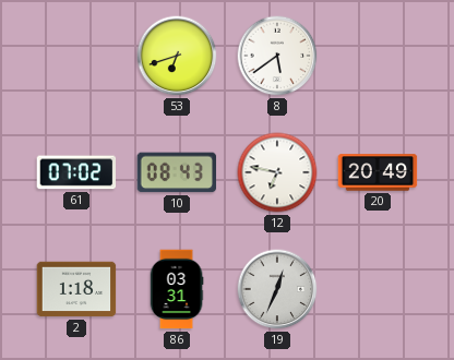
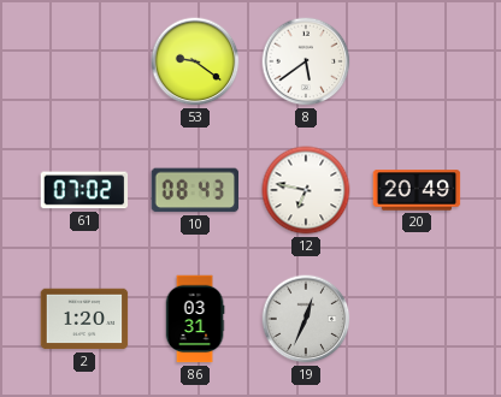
53: 6:42 -> 9:21
2: 1:18 -> 1:20
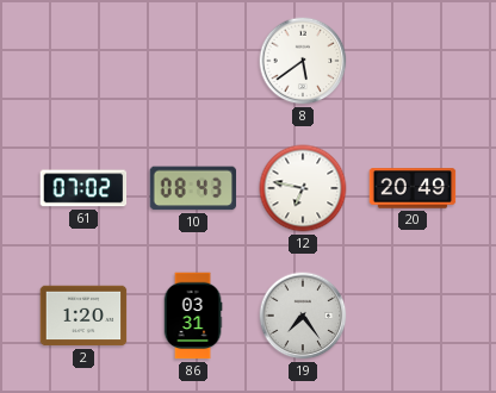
53: 9:21 -> none
19: 12:34 -> 7:24
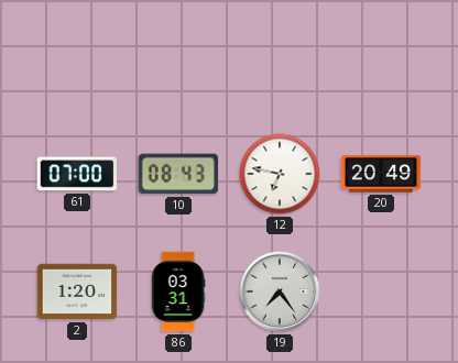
8: 5:39 -> none
61: 07:02 -> 07:00
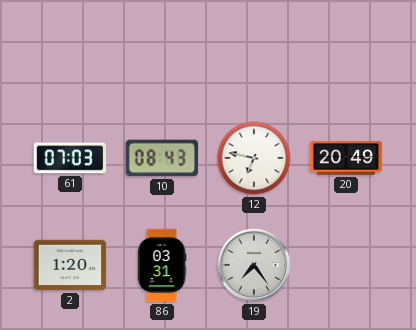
61: 07:00 -> 07:03
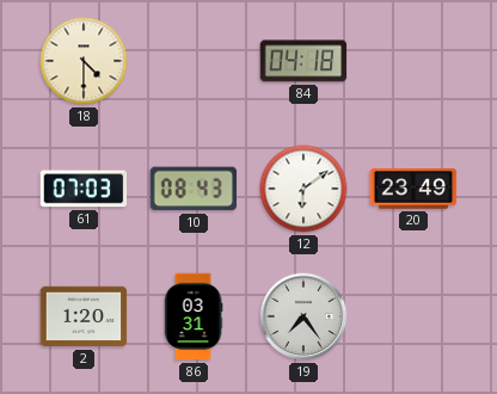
18: none -> 4:30
84: none -> 04:18
12: 6:47 -> 6:09
20: 20:49 -> 23:49
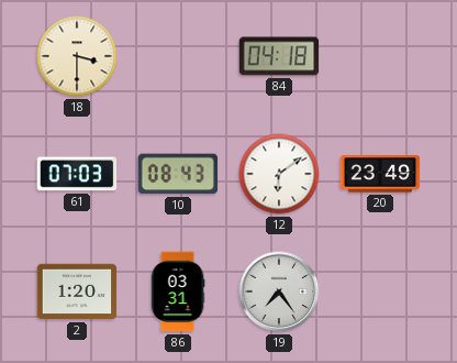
18: 4:30 -> 3:30
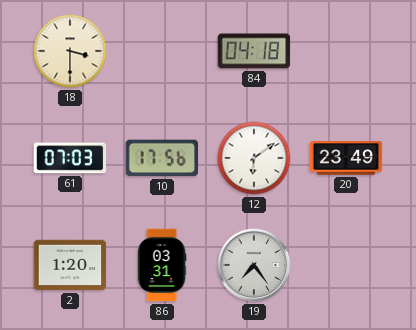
10: 08:43 -> 17:56
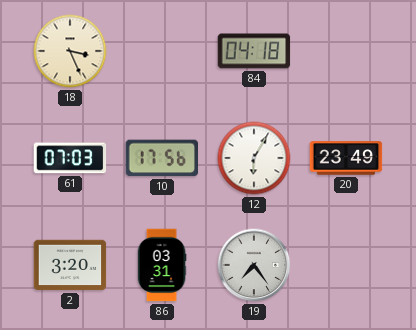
18: 3:30 -> 3:26
12: 6:09 -> 6:05
2: 1:20 -> 3:20
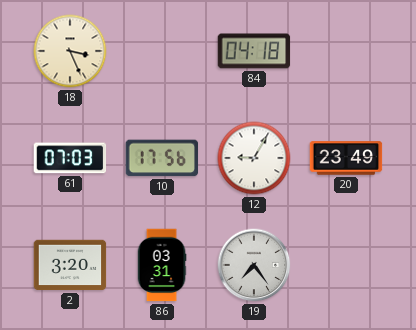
12: 6:05 -> 9:05
